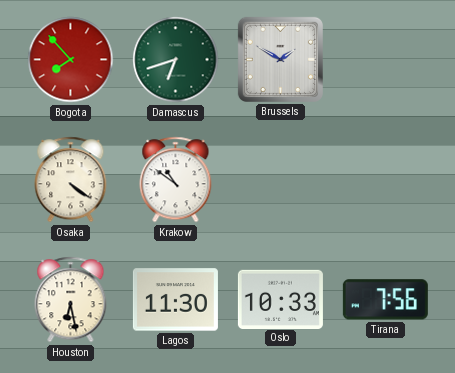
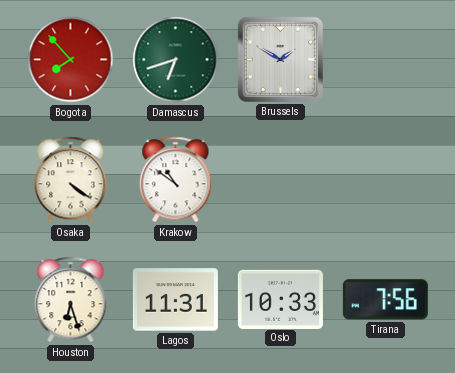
Houston: 6:28 -> 6:27
Lagos: 11:30 -> 11:31
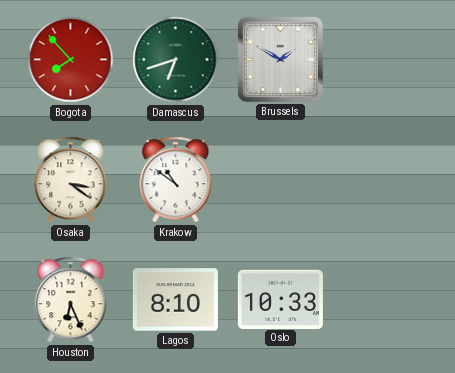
Osaka: 4:21 -> 3:21
Houston: 6:27 -> 6:26
Lagos: 11:31 -> 8:10
Tirana: 7:56 -> none
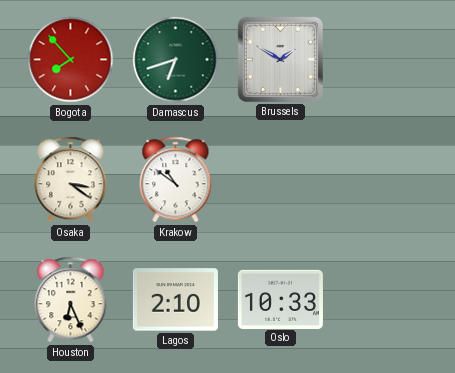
Lagos: 8:10 -> 2:10
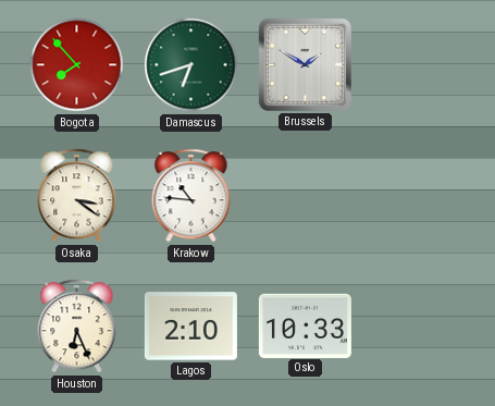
Krakow: 10:51 -> 10:46
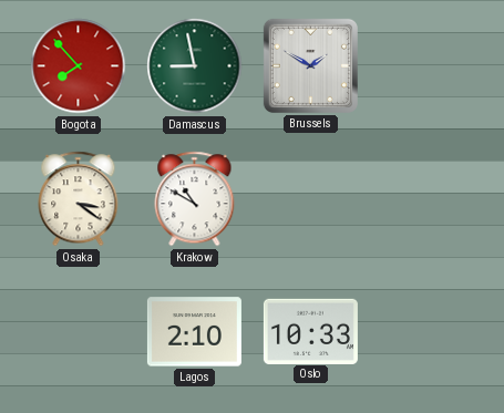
Damascus: 6:42 -> 8:58
Krakow: 10:46 -> 10:50
Houston: 6:26 -> none
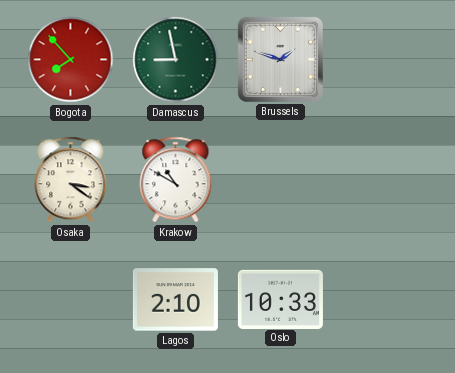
Brussels: 1:50 -> 1:48
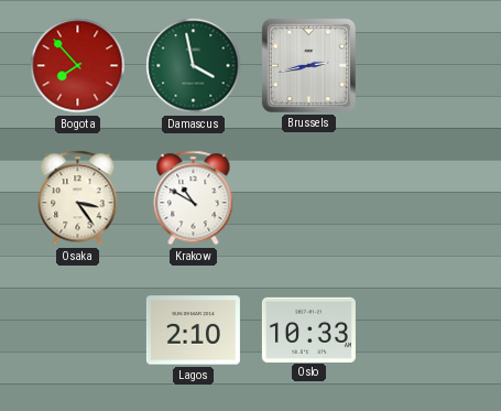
Damascus: 8:58 -> 3:58
Brussels: 1:48 -> 2:43
Osaka: 3:21 -> 3:24
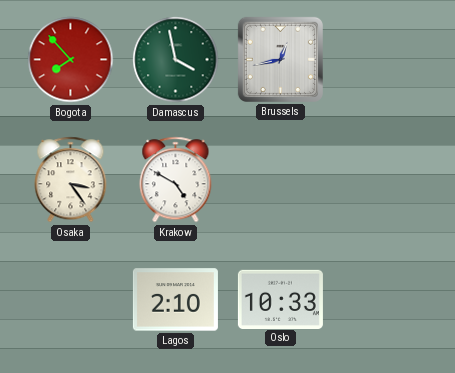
Brussels: 2:43 -> 12:43
Krakow: 10:50 -> 4:50
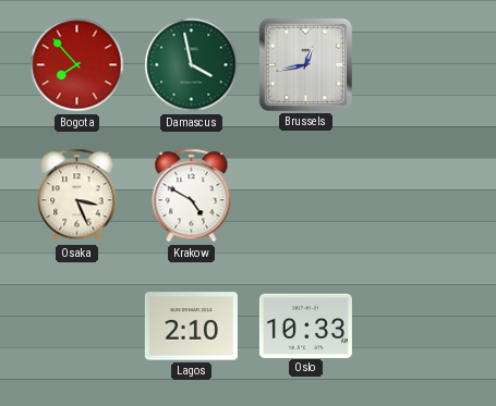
Osaka: 3:24 -> 3:26
